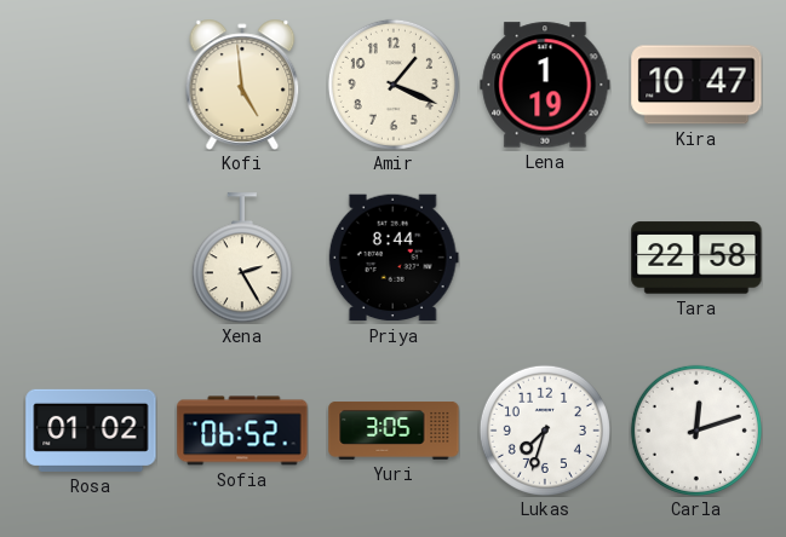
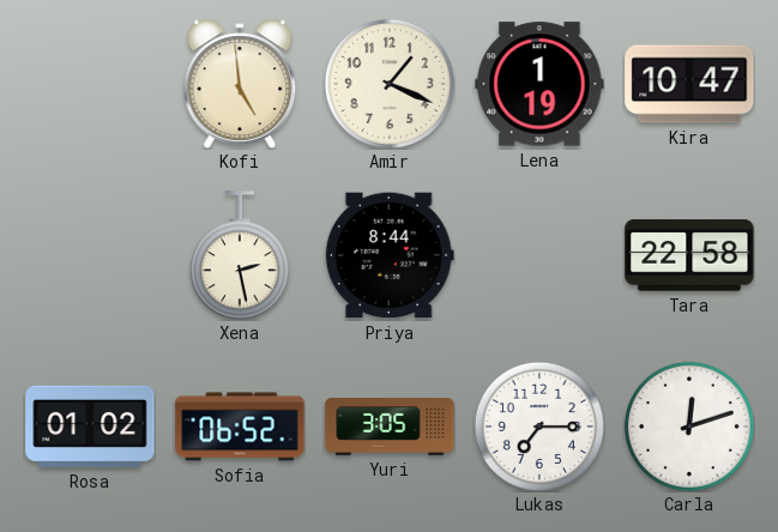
Xena: 2:25 -> 2:28
Lukas: 7:33 -> 7:15
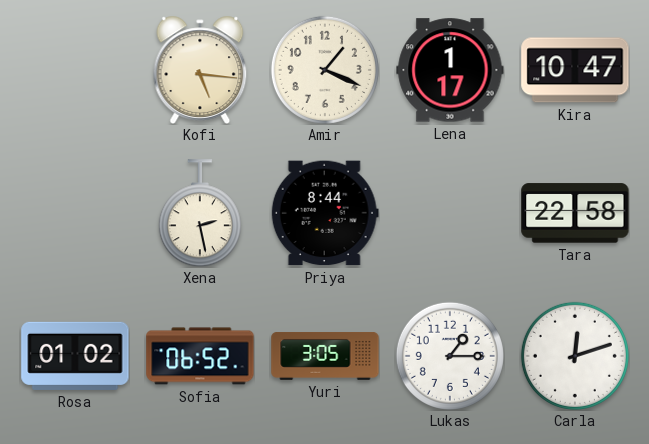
Kofi: 4:59 -> 5:16
Lena: 1:19 -> 1:17
Lukas: 7:15 -> 1:15
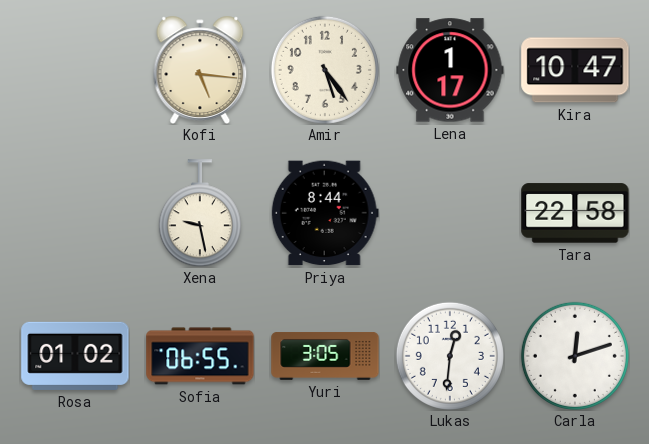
Amir: 1:19 -> 5:24
Xena: 2:28 -> 9:28
Sofia: 06:52 -> 06:55
Lukas: 1:15 -> 12:31
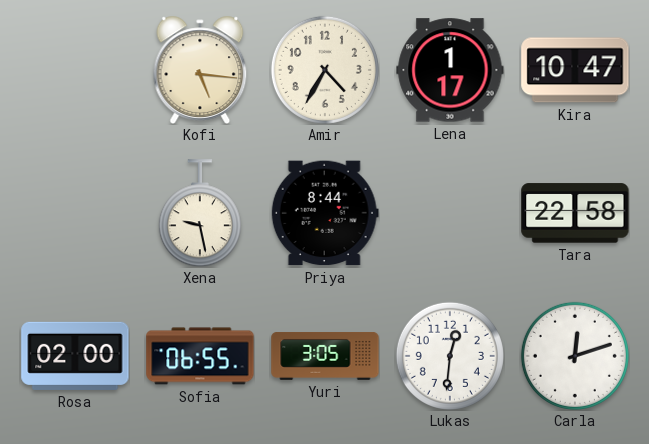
Amir: 5:24 -> 4:35
Rosa: 01:02 -> 02:00
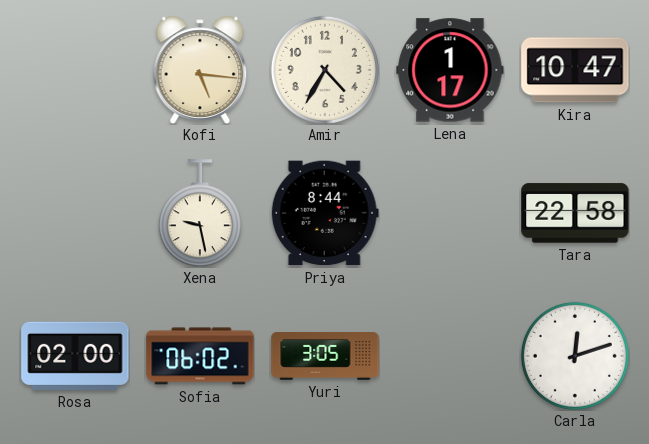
Sofia: 06:55 -> 06:02
Lukas: 12:31 -> none
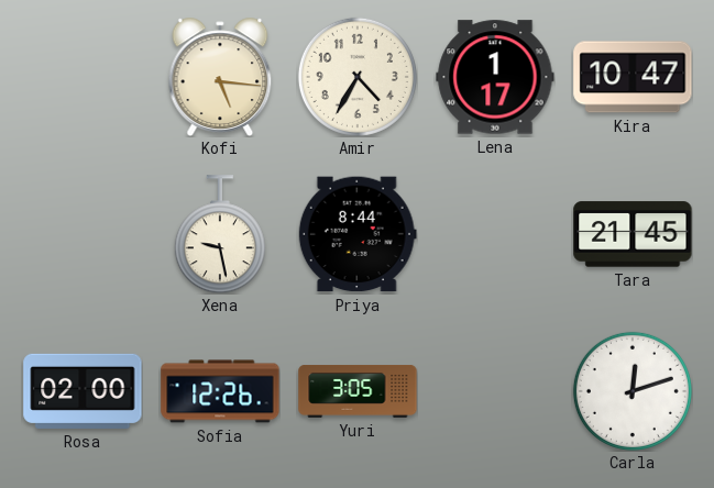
Tara: 22:58 -> 21:45
Sofia: 06:02 -> 12:26
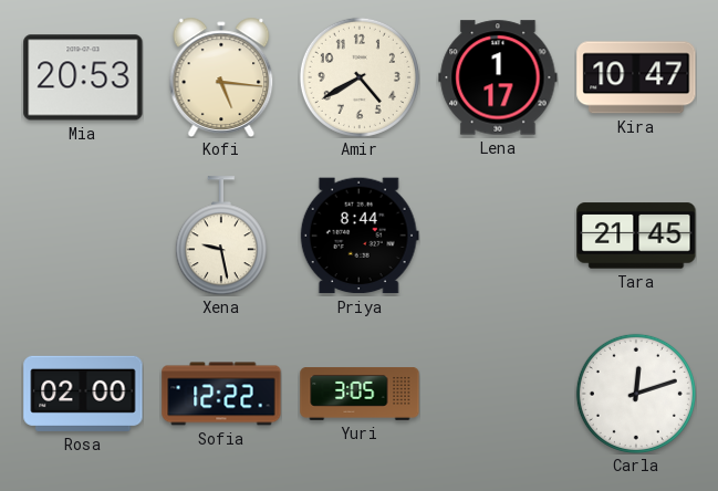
Mia: none -> 20:53
Amir: 4:35 -> 4:40
Sofia: 12:26 -> 12:22
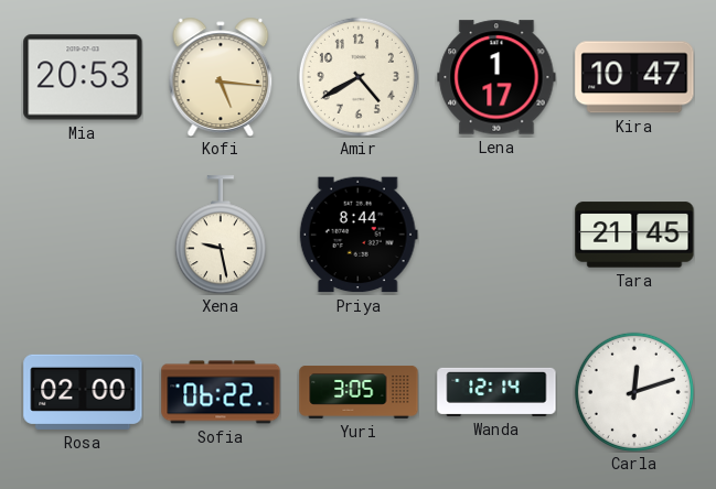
Sofia: 12:22 -> 06:22
Wanda: none -> 12:14
